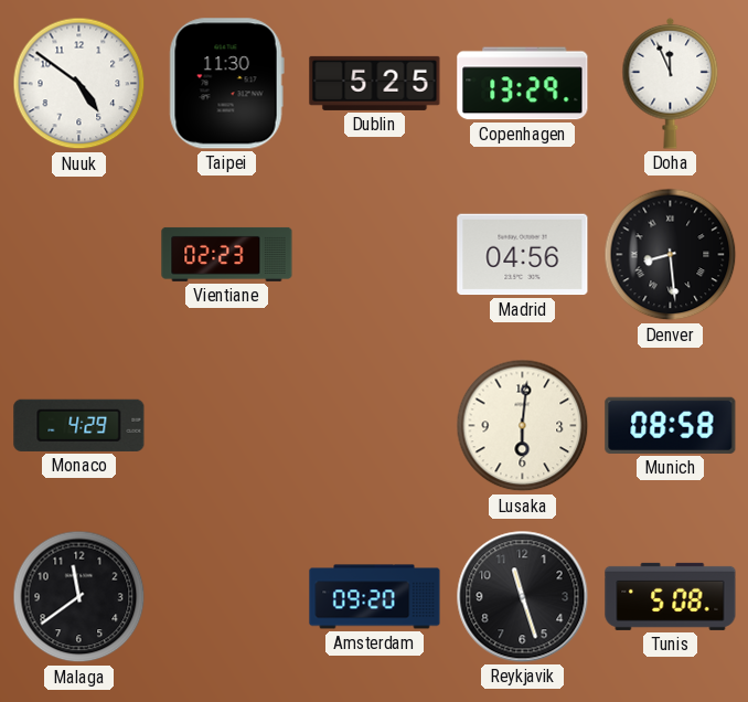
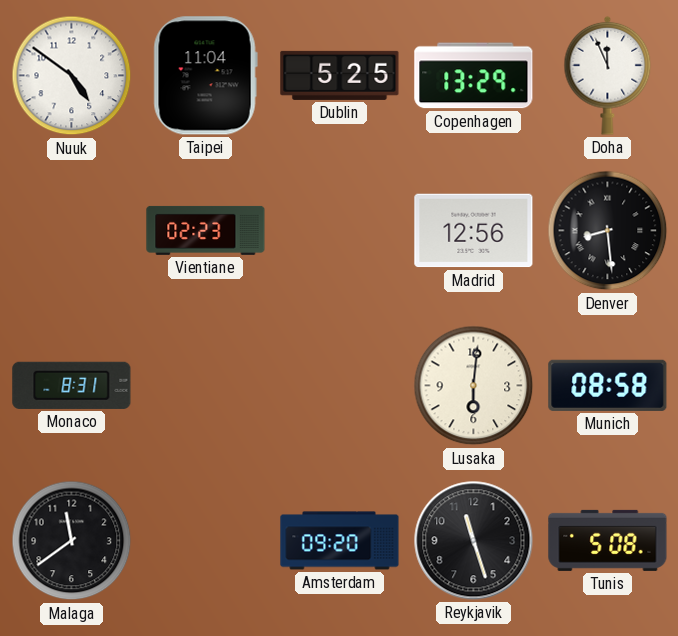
Taipei: 11:30 -> 11:04
Madrid: 04:56 -> 12:56
Monaco: 4:29 -> 8:31
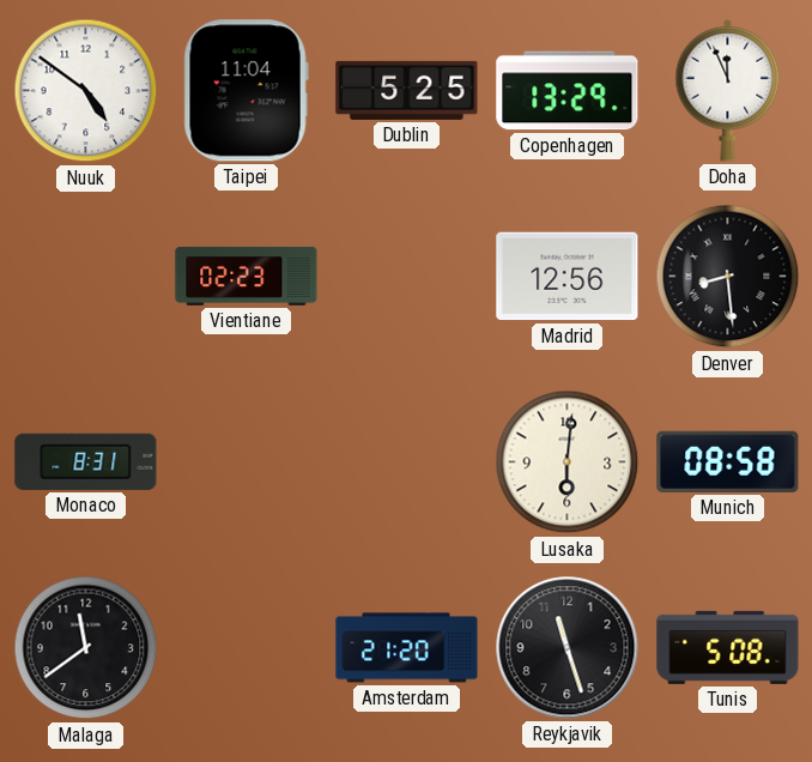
Amsterdam: 09:20 -> 21:20
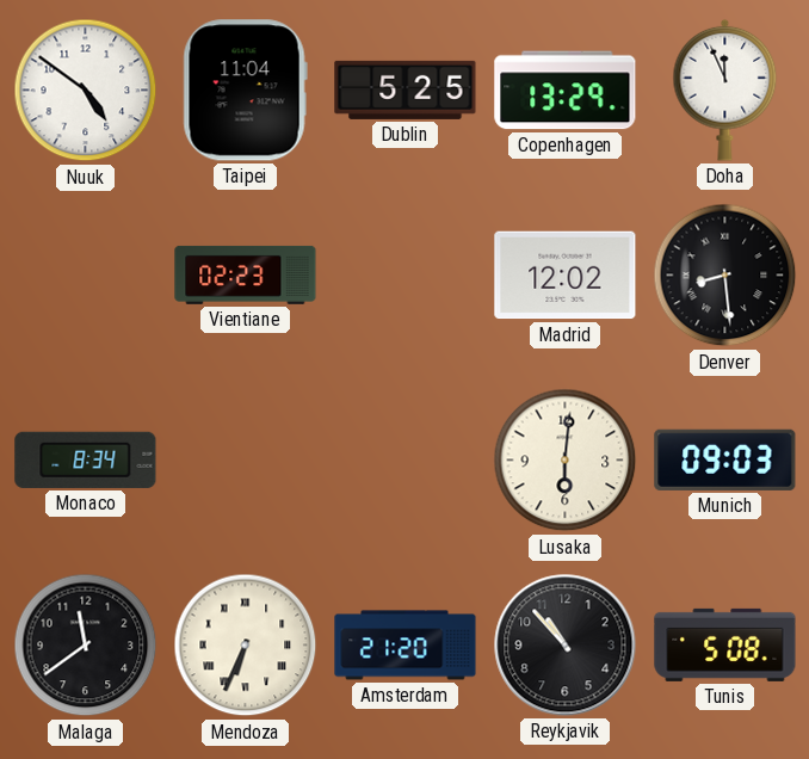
Madrid: 12:56 -> 12:02
Monaco: 8:31 -> 8:34
Munich: 08:58 -> 09:03
Mendoza: none -> 6:34
Reykjavik: 11:27 -> 10:53
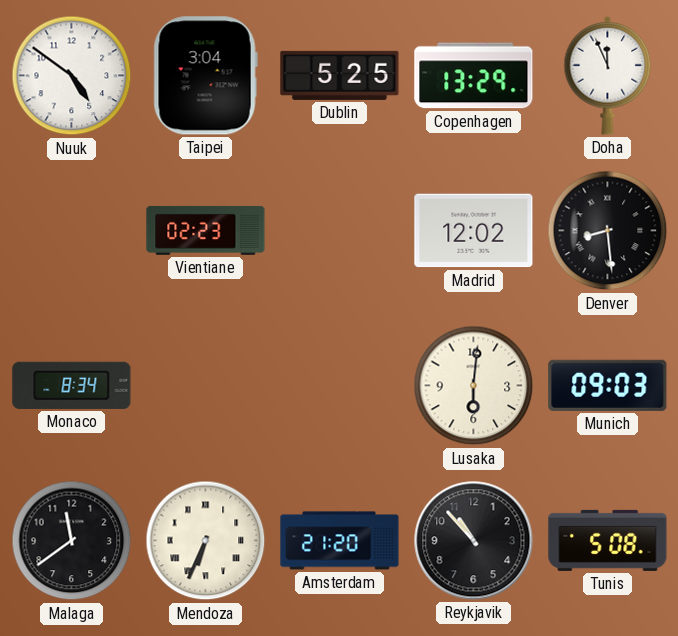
Taipei: 11:04 -> 3:04
